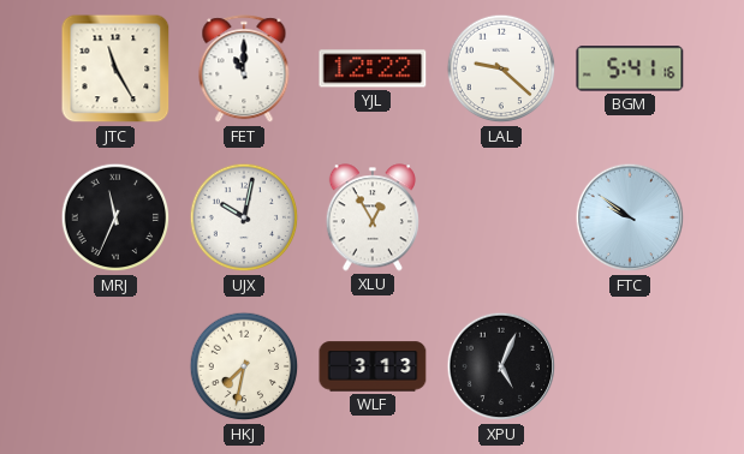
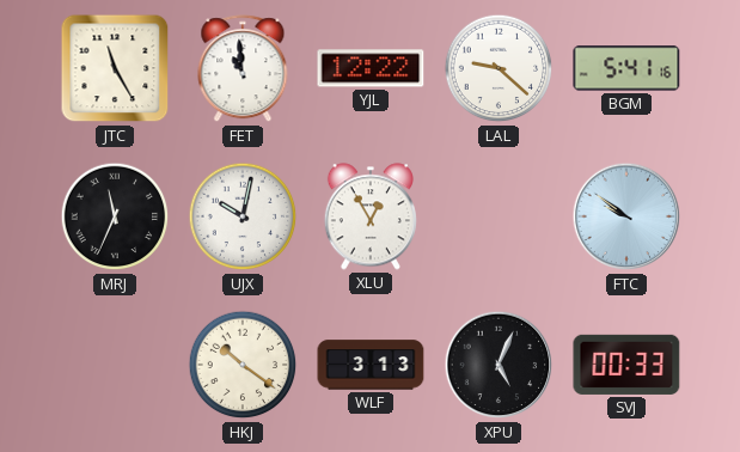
FET: 11:00 -> 10:59
HKJ: 7:32 -> 10:21
SVJ: none -> 00:33
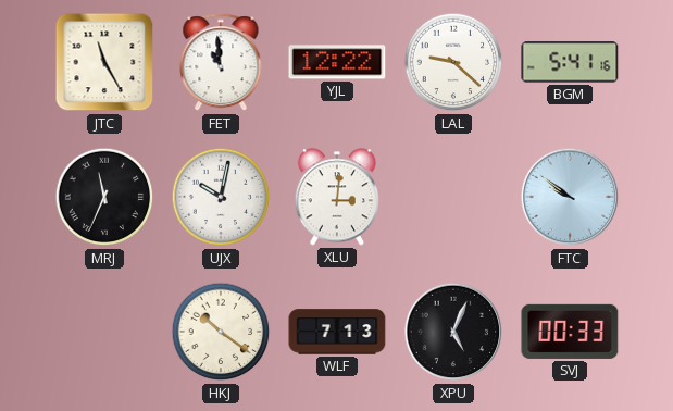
XLU: 12:55 -> 3:01
WLF: 3:13 -> 7:13
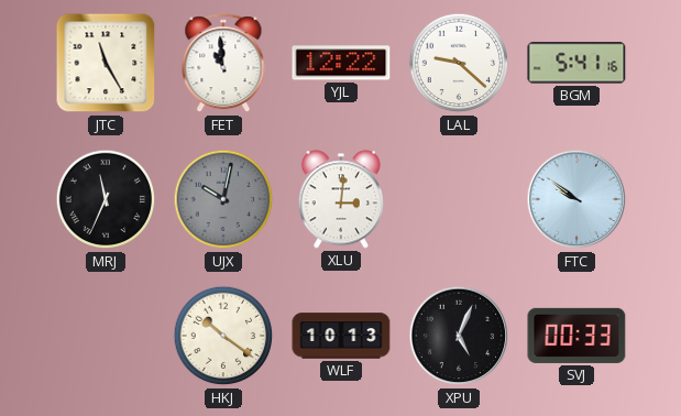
UJX dial: white -> grey
WLF: 7:13 -> 10:13
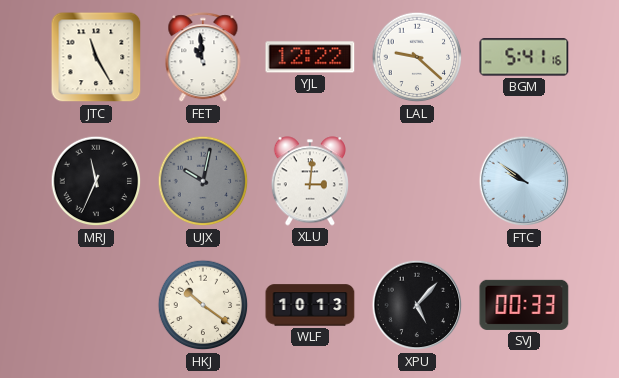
XPU: 5:04 -> 5:07
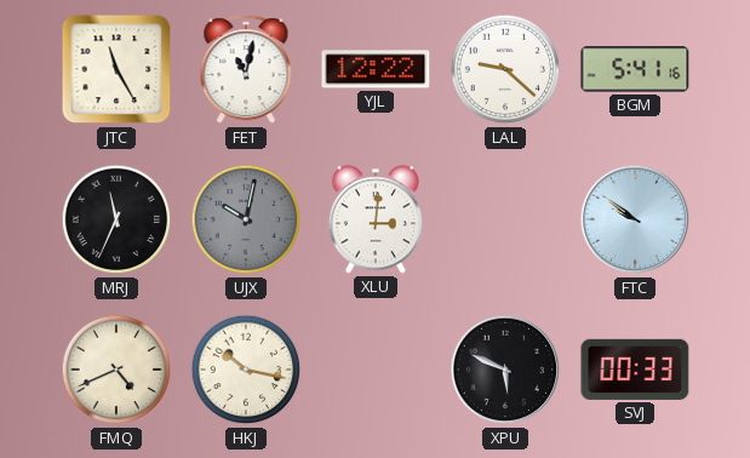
FET: 10:59 -> 11:02
FMQ: none -> 4:41
HKJ: 10:21 -> 10:17
WLF: 10:13 -> none
XPU: 5:07 -> 5:49
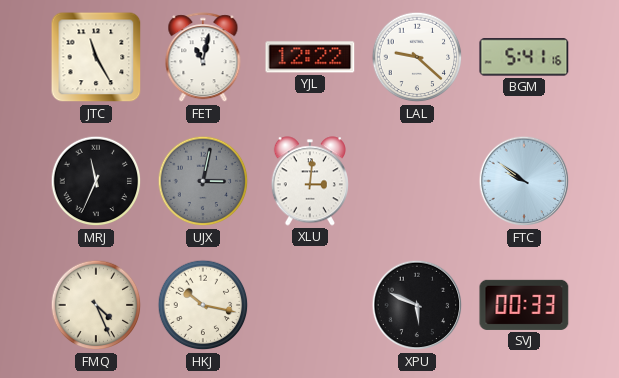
UJX: 10:02 -> 3:02
FMQ: 4:41 -> 4:26
